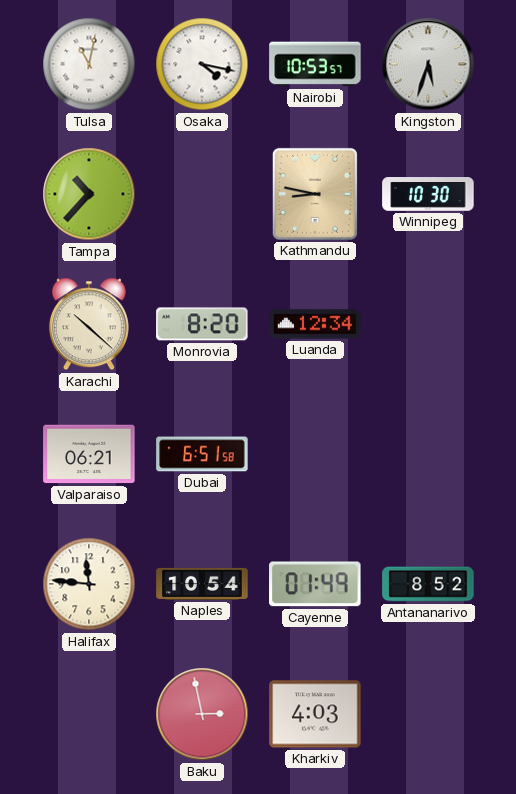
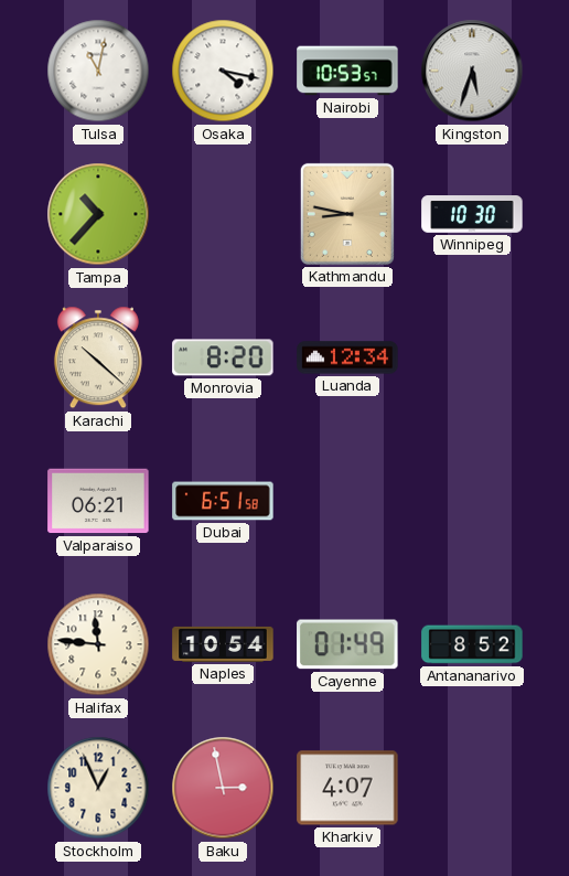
Stockholm: none -> 12:56
Kharkiv: 4:03 -> 4:07
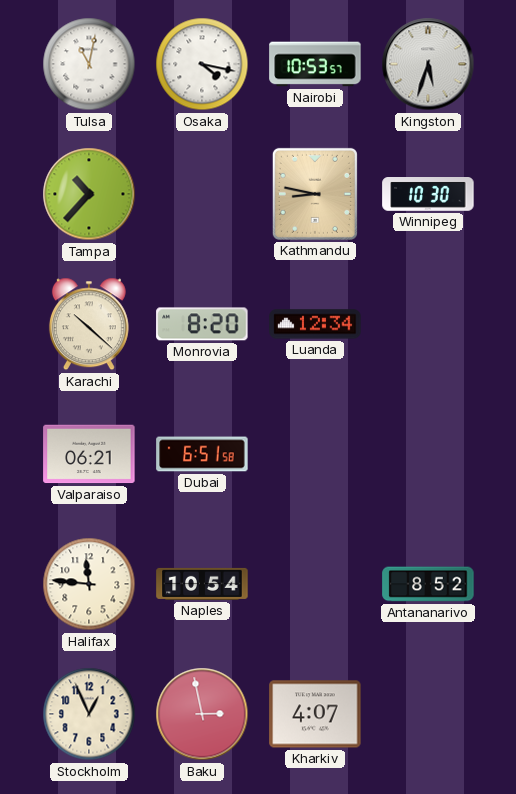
Cayenne: 01:49 -> none
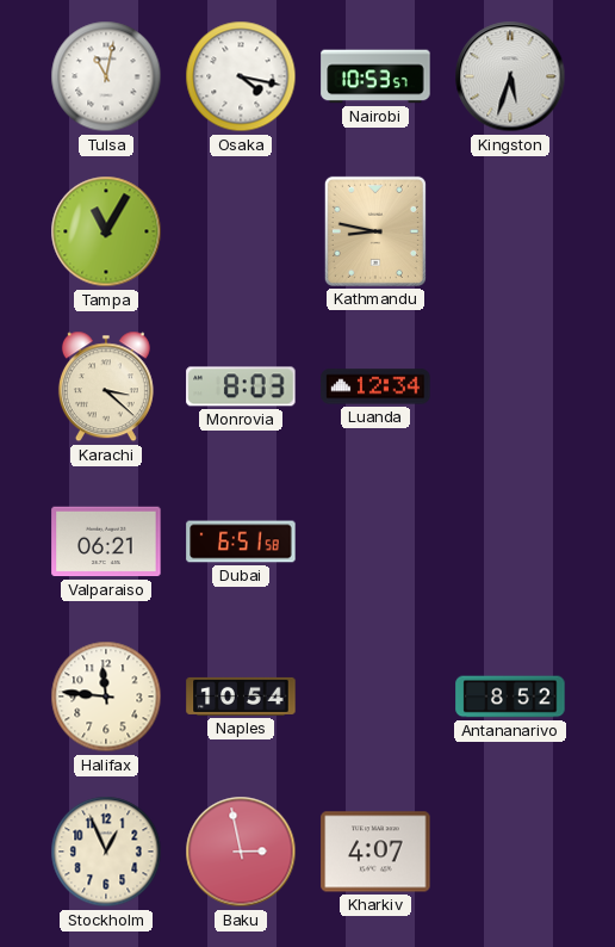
Tampa: 10:37 -> 11:05
Winnipeg: 10:30 -> none
Karachi: 10:22 -> 3:22
Monrovia: 8:20 -> 8:03
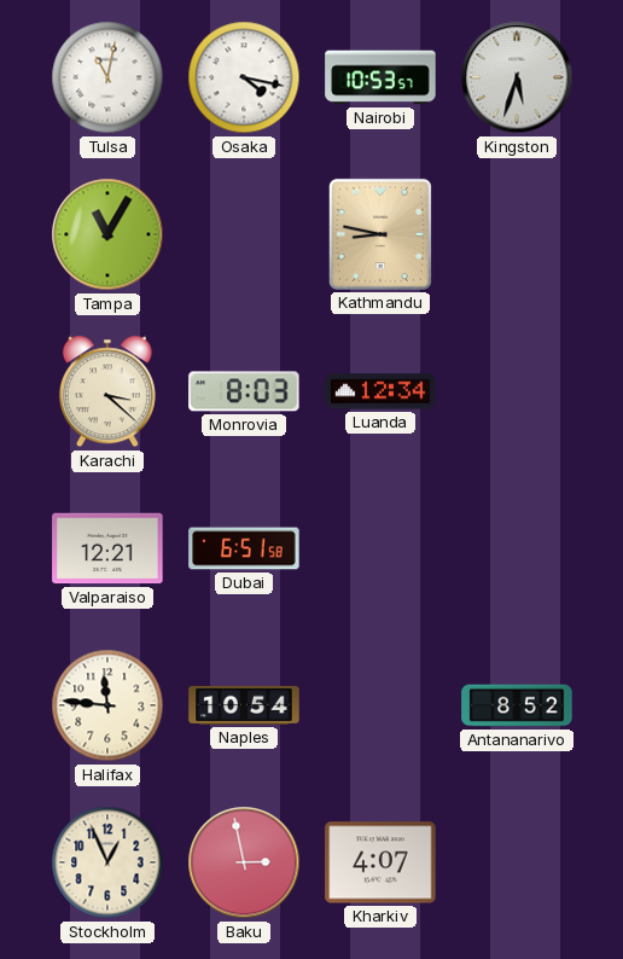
Valparaiso: 06:21 -> 12:21
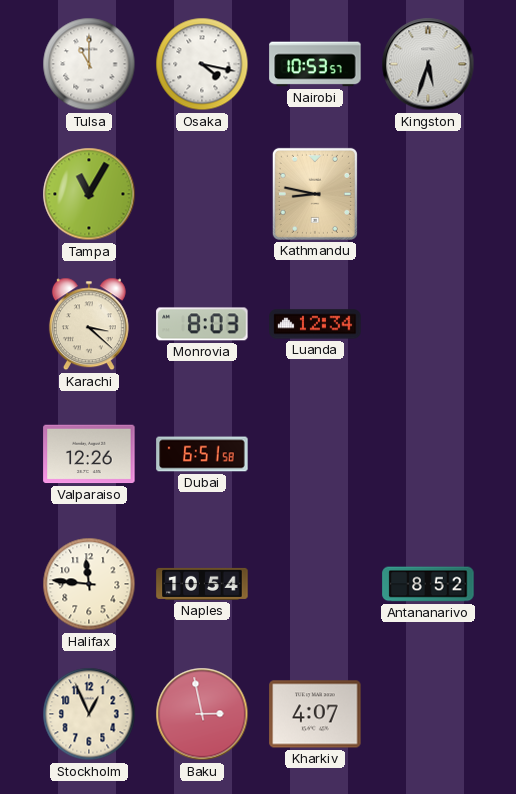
Tulsa: 11:02 -> 11:00
Valparaiso: 12:21 -> 12:26
